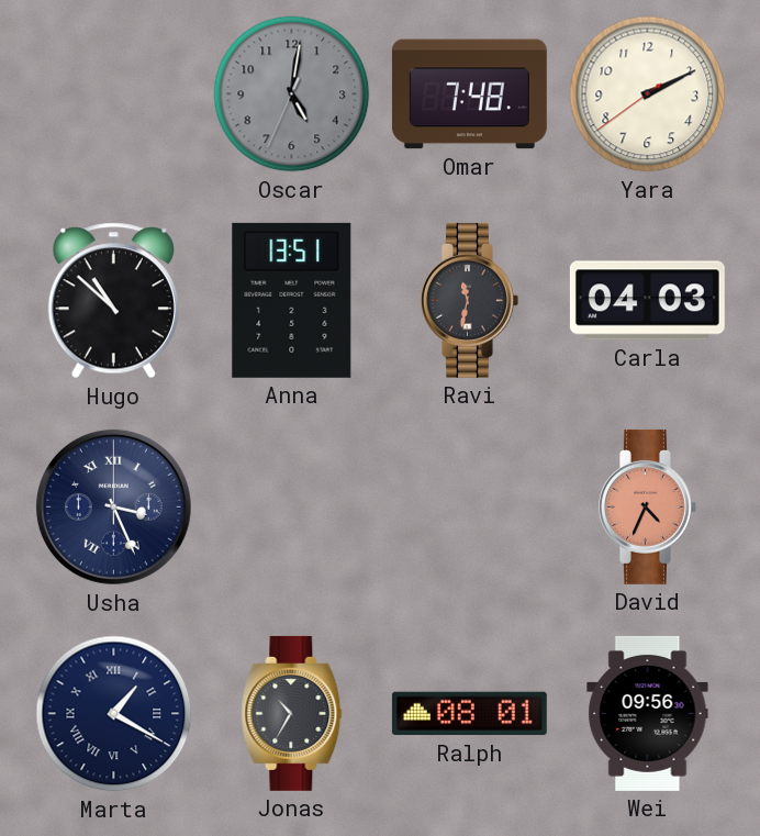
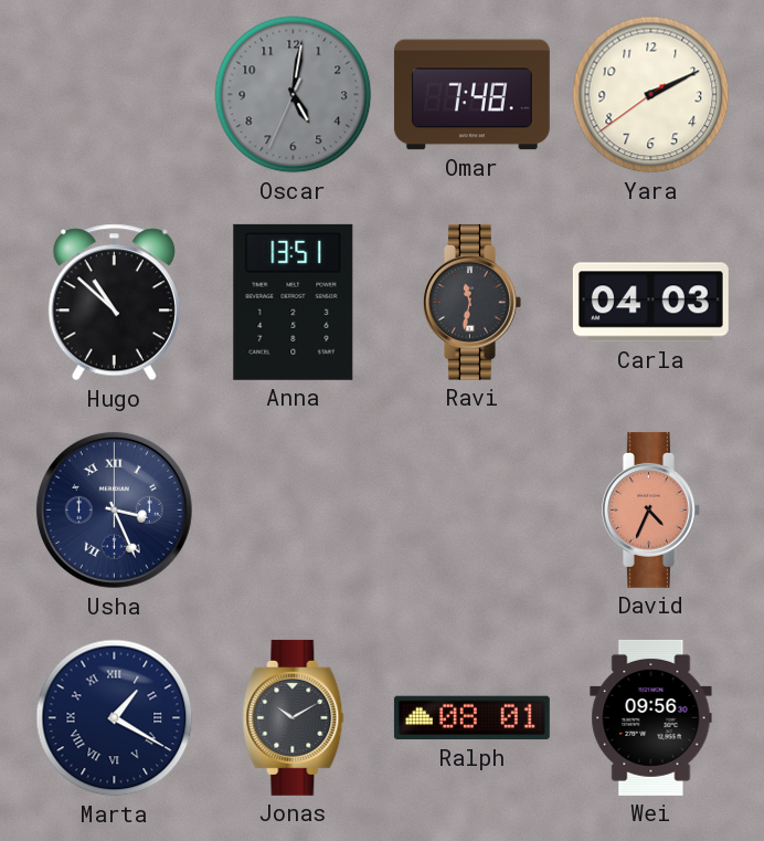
Jonas: 10:35 -> 10:10
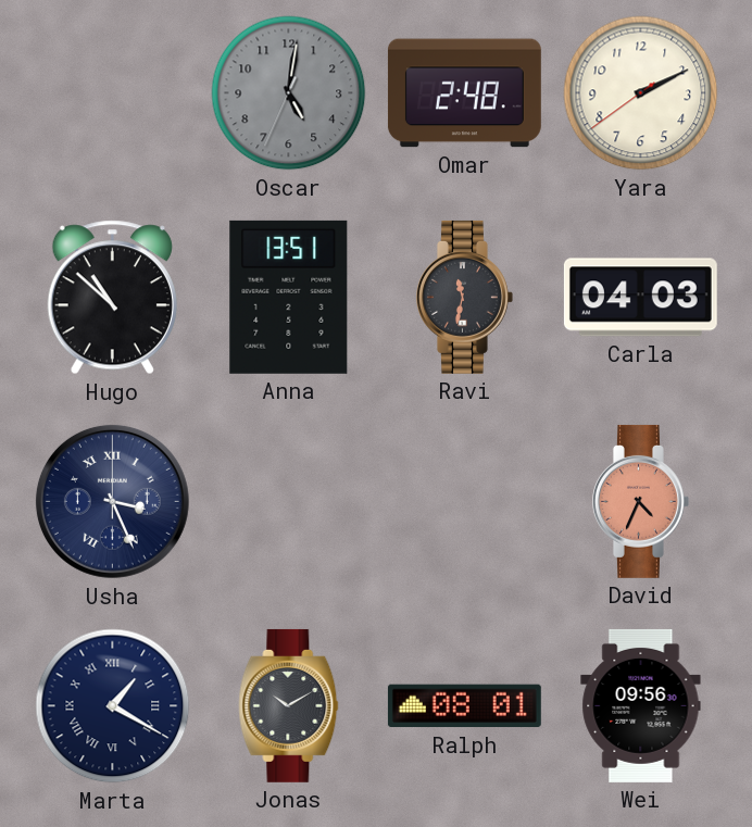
Omar: 7:48 -> 2:48
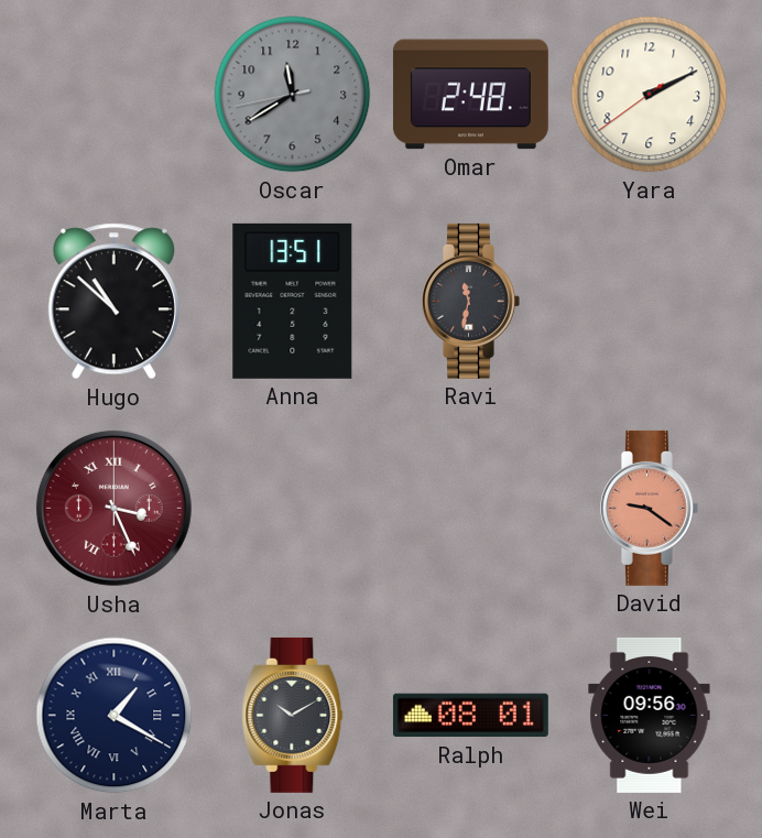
Oscar: 5:01 -> 11:39
Carla: 04:03 -> none
Usha dial: navy -> burgundy
David: 4:34 -> 9:21
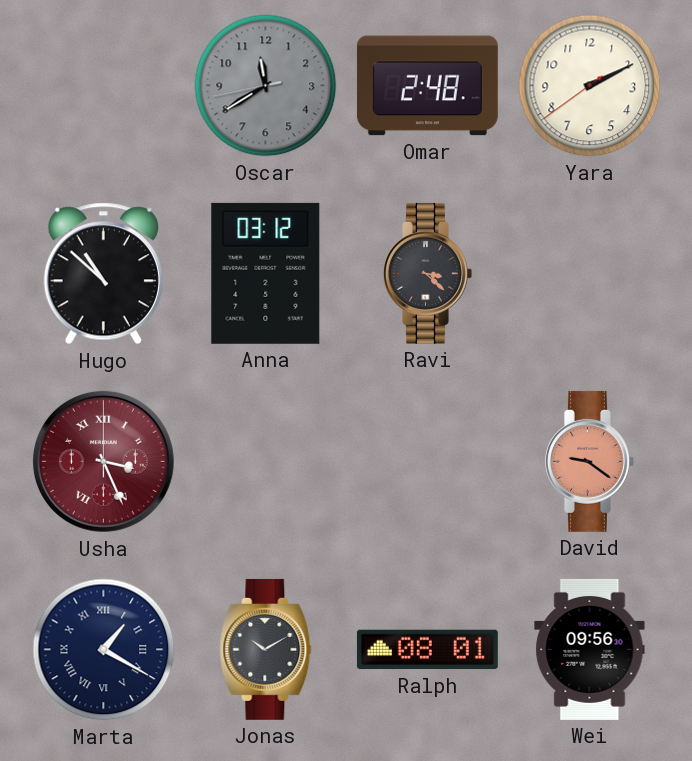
Anna: 13:51 -> 03:12
Ravi: 11:32 -> 3:22
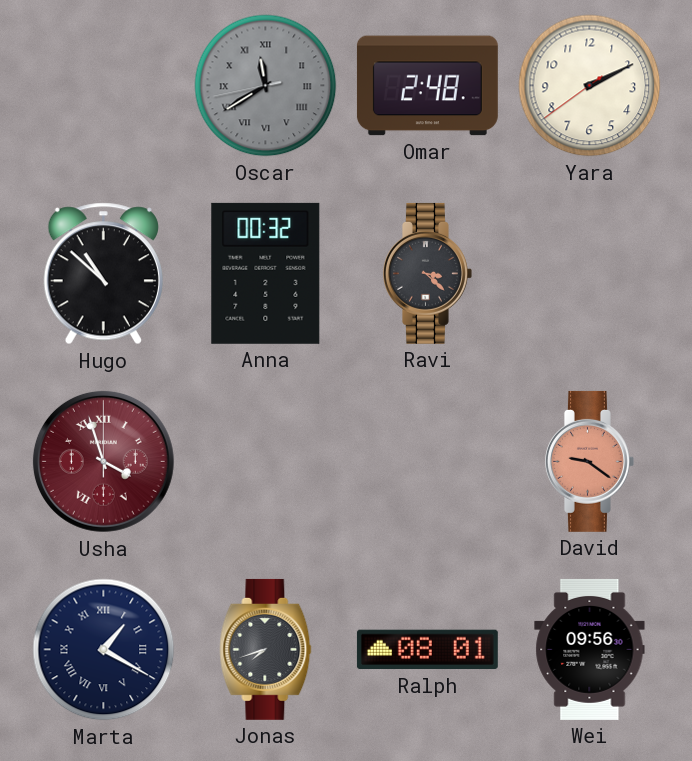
Oscar numerals: Arabic -> Roman
Anna: 03:12 -> 00:32
Usha: 3:26 -> 3:57
Jonas: 10:10 -> 7:42
